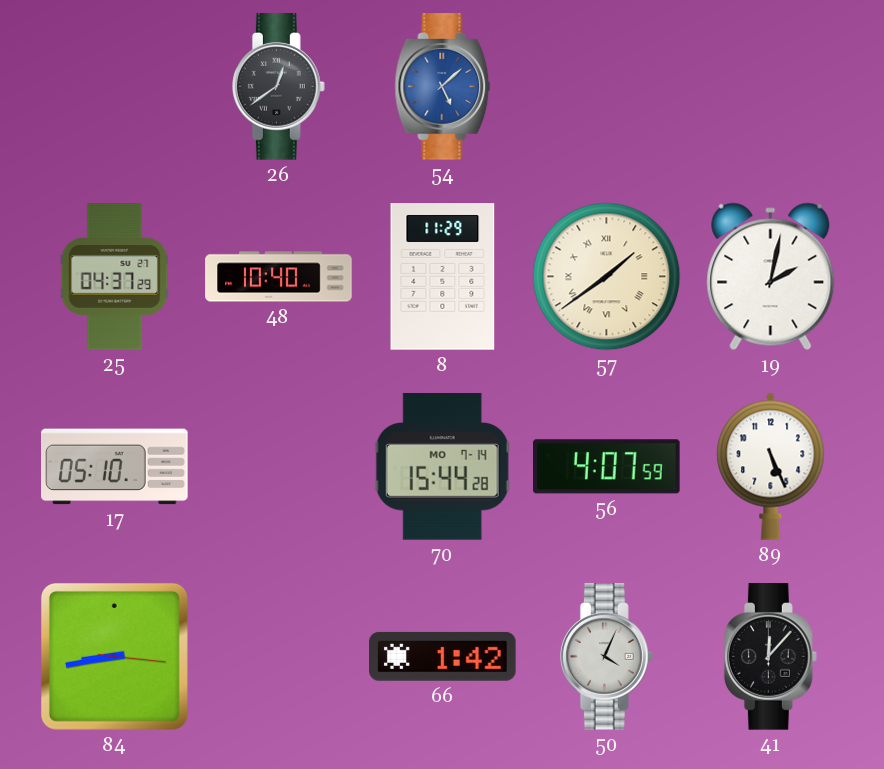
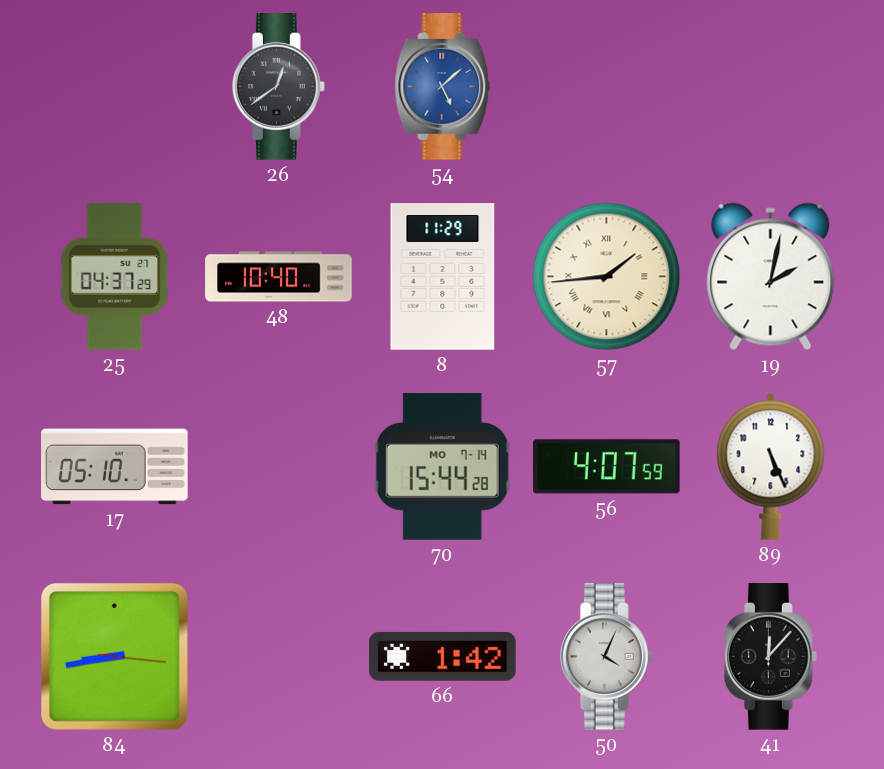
57: 1:39 -> 1:44
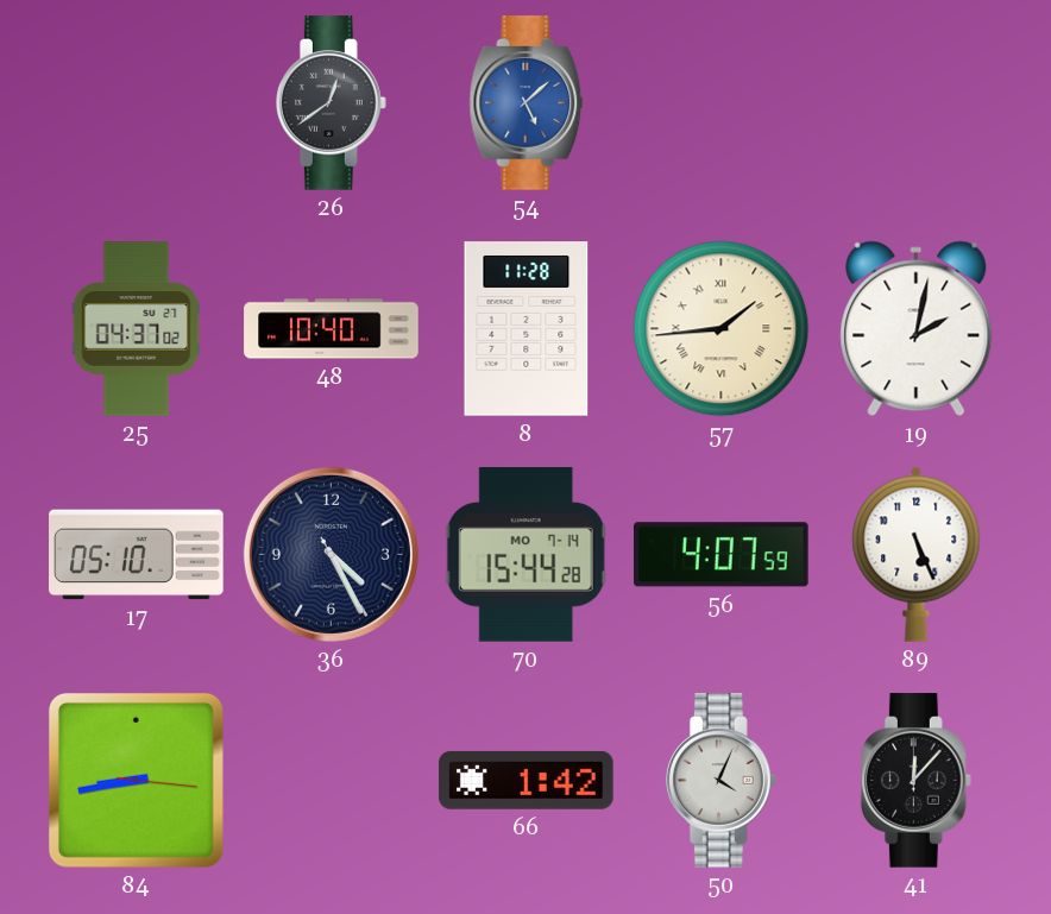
25: 04:37:29 -> 04:37:02
8: 11:29 -> 11:28
36: none -> 4:25
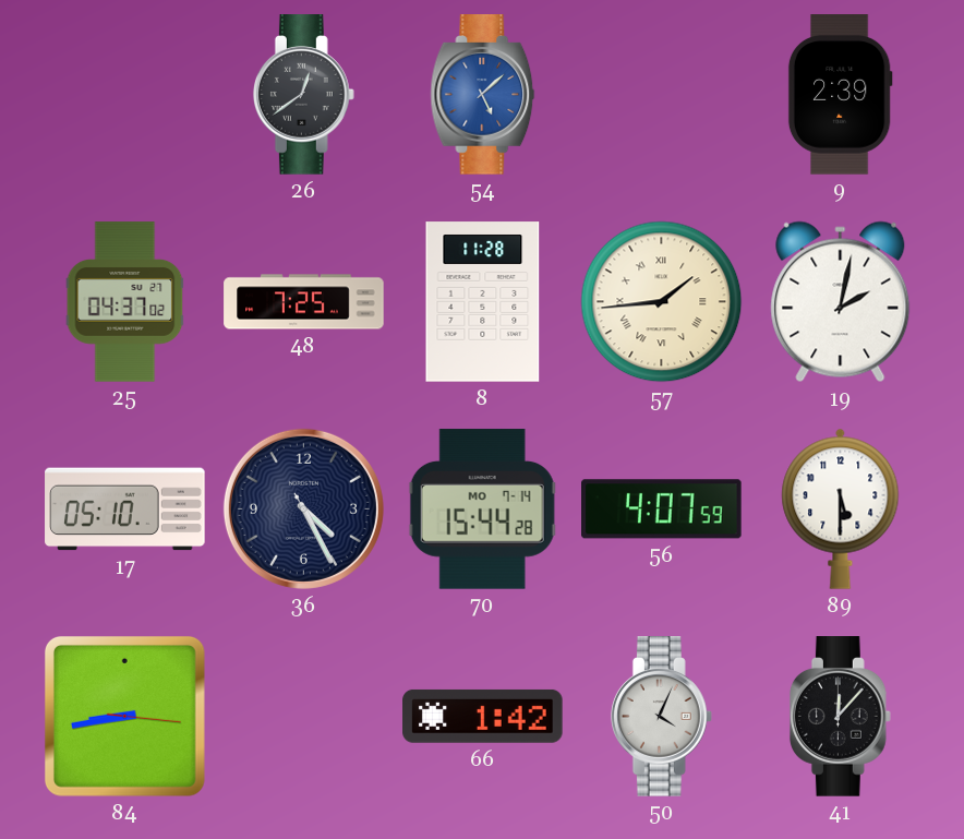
9: none -> 2:39
48: 10:40 -> 7:25
89: 5:26 -> 5:30
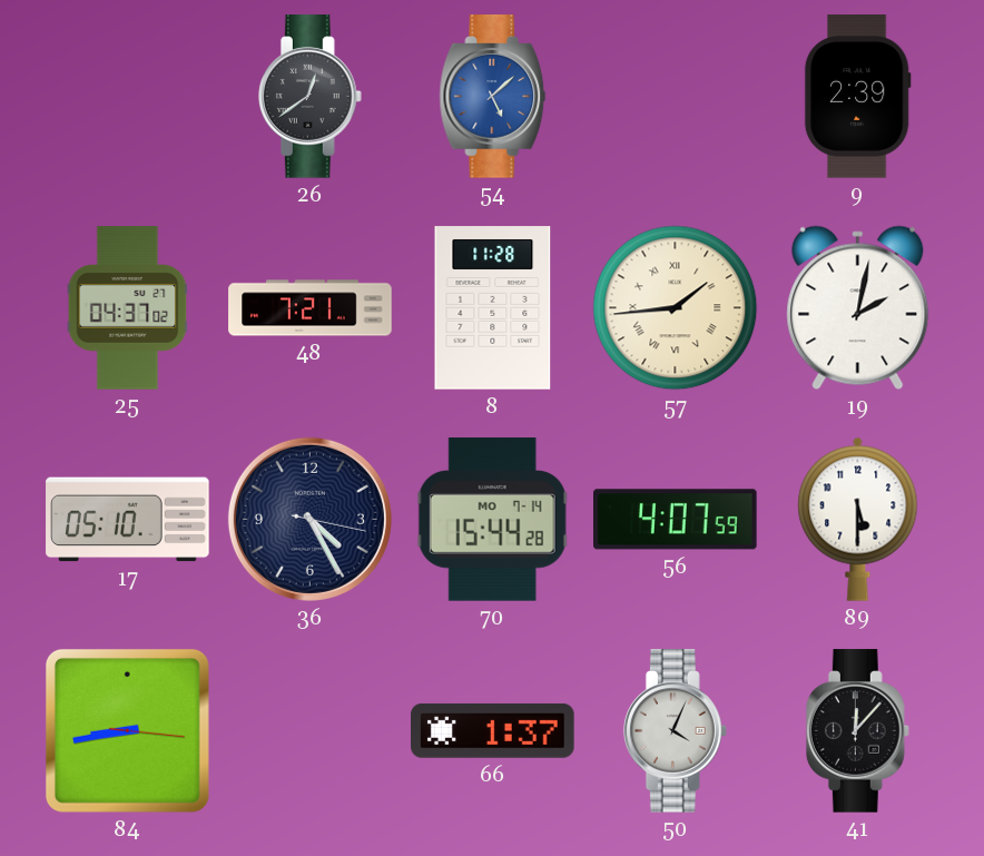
48: 7:25 -> 7:21
36: 4:25:25 -> 4:25:17
66: 1:42 -> 1:37
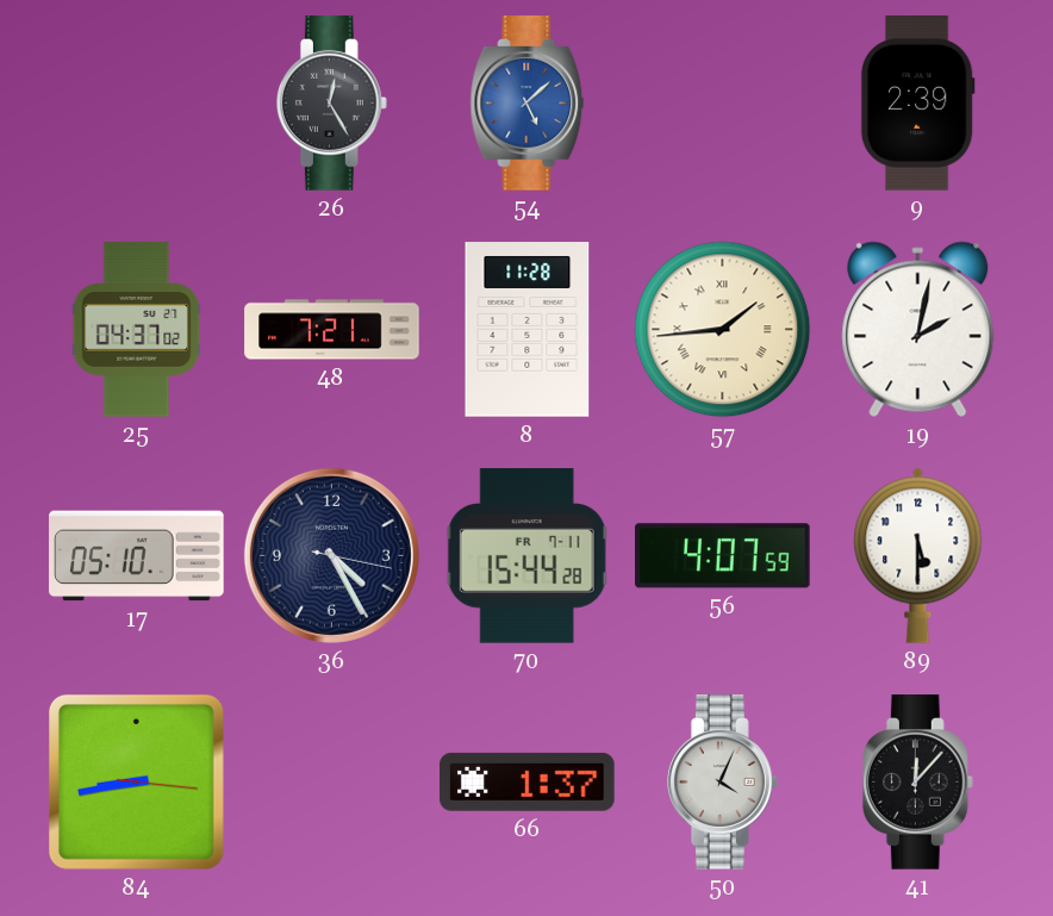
26: 12:39 -> 12:25
70 date: MO 7-14 -> FR 7-11
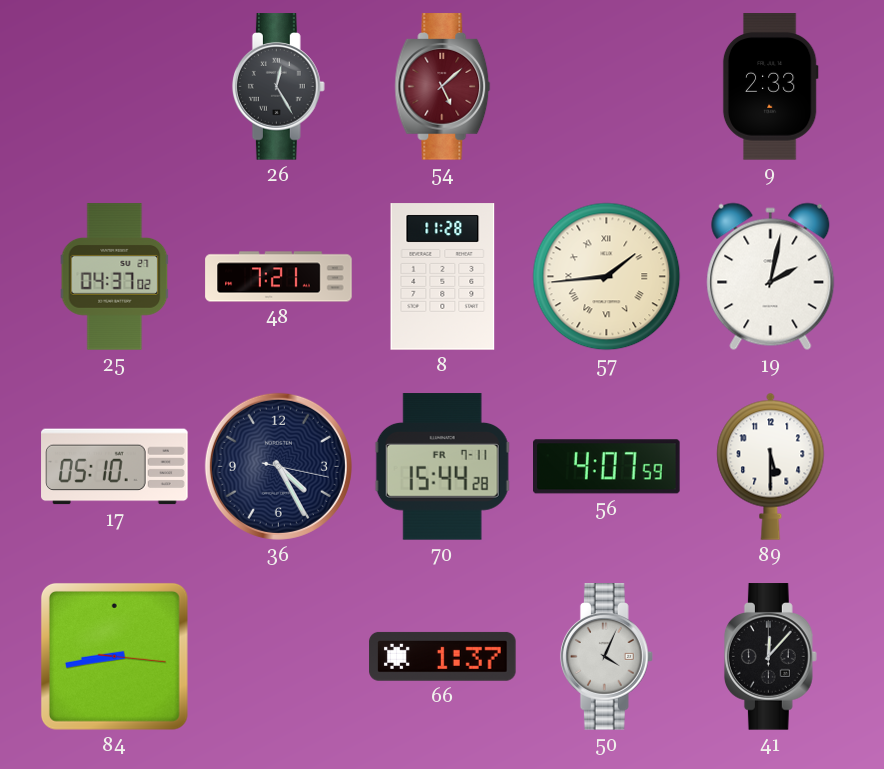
54 dial: blue -> burgundy
9: 2:39 -> 2:33
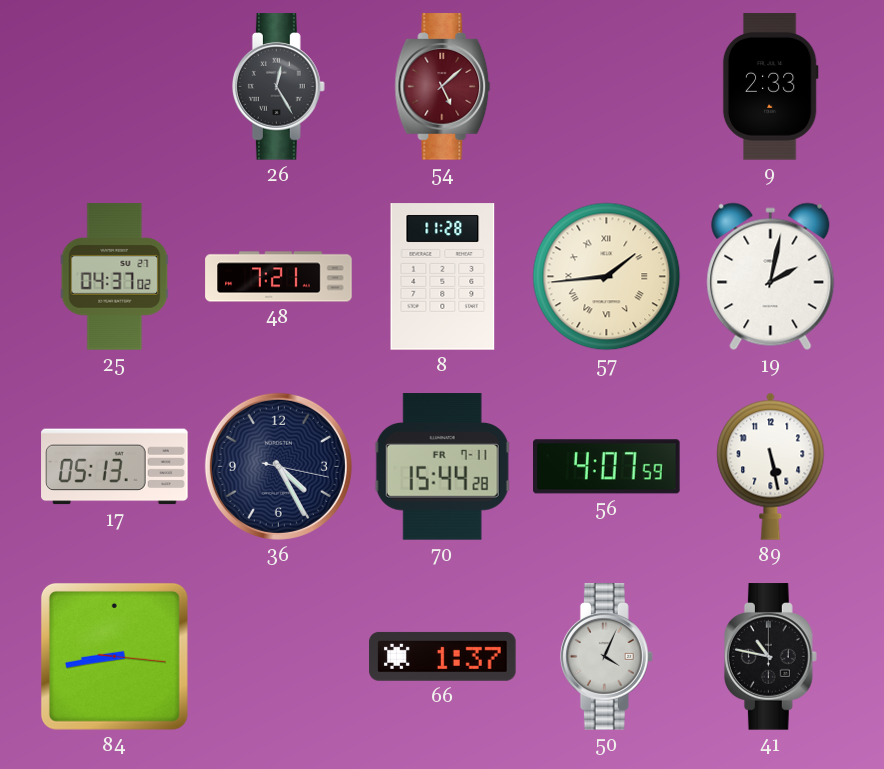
17: 05:10 -> 05:13
89: 5:30 -> 5:28
41: 12:07 -> 10:47
